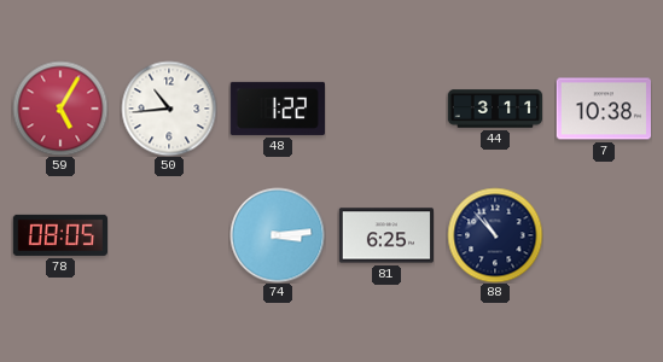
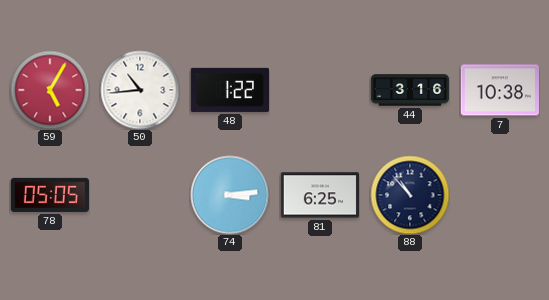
44: 3:11 -> 3:16
78: 08:05 -> 05:05
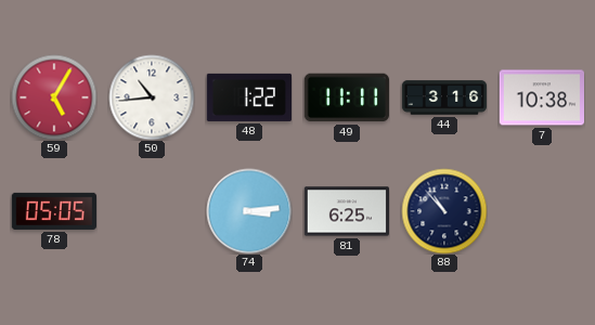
49: none -> 11:11
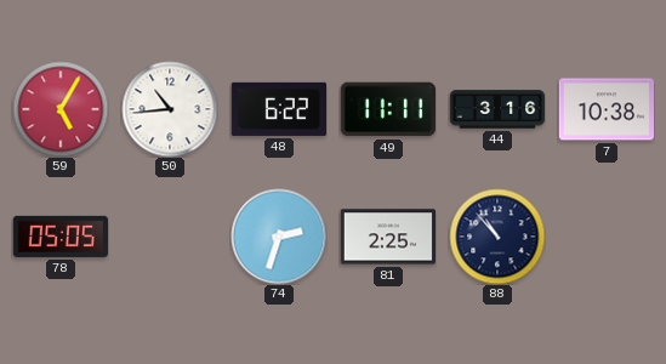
48: 1:22 -> 6:22
74: 3:14 -> 2:33
81: 6:25 -> 2:25
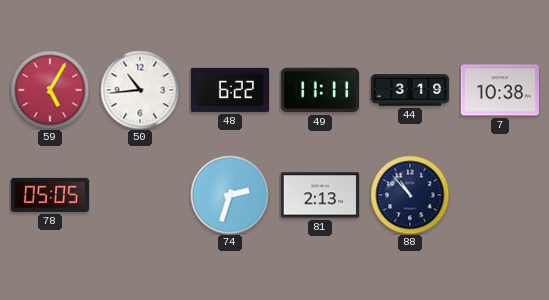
44: 3:16 -> 3:19
81: 2:25 -> 2:13
